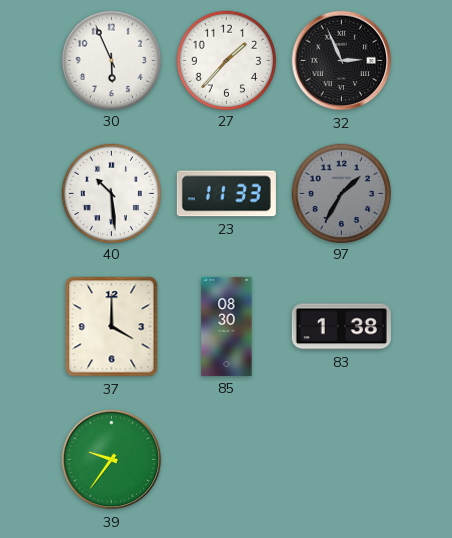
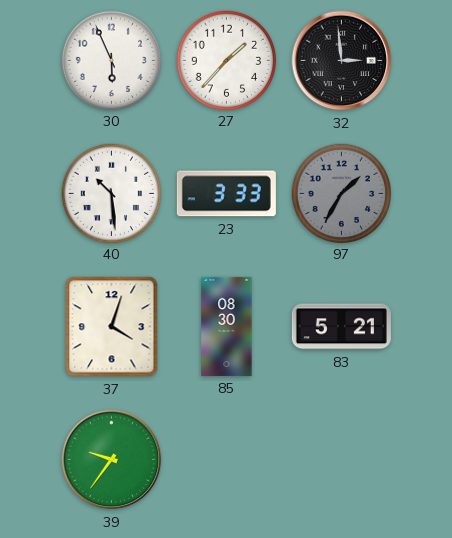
32: 2:56 -> 2:59
23: 11:33 -> 3:33
37: 4:00 -> 4:03
83: 1:38 -> 5:21
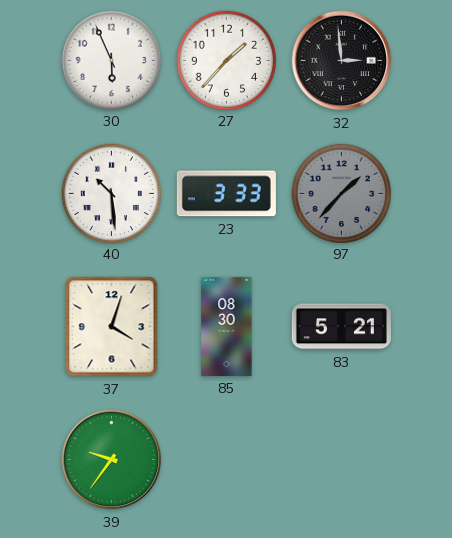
97: 1:35 -> 1:37
